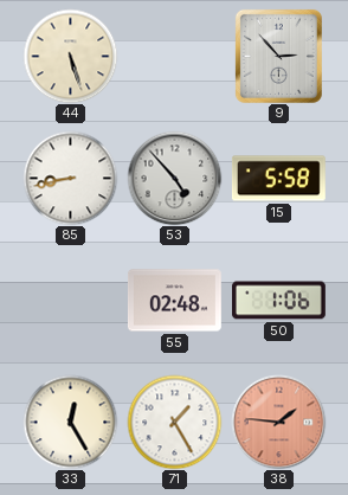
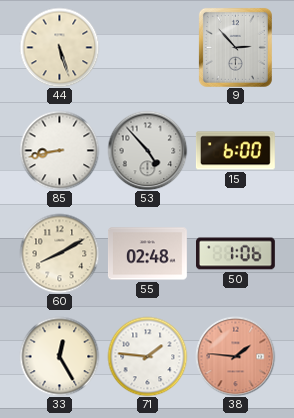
15: 5:58 -> 6:00
60: none -> 8:10
71: 1:25 -> 1:46
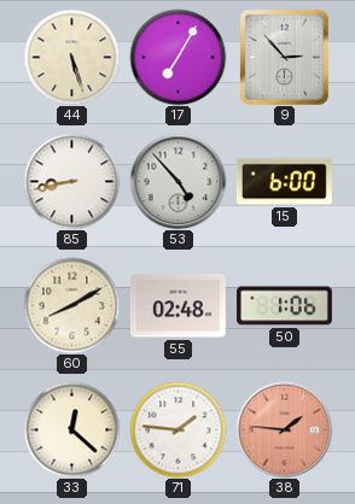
17: none -> 7:05
33: 12:25 -> 12:22
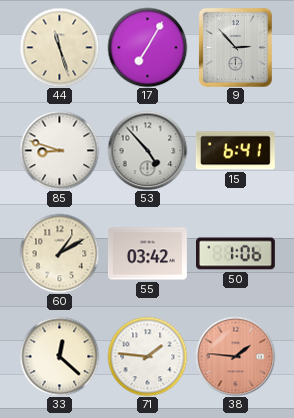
44: 5:27 -> 11:27
85: 8:43 -> 8:48
15: 6:00 -> 6:41
60: 8:10 -> 1:10
55: 02:48 -> 03:42
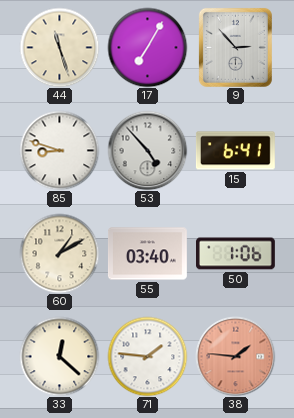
55: 03:42 -> 03:40
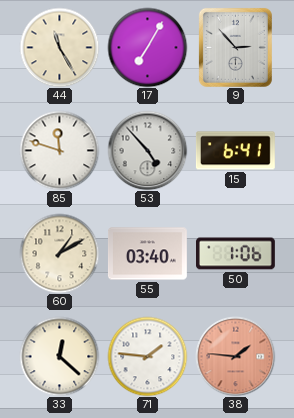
44: 11:27 -> 11:25
85: 8:48 -> 11:48
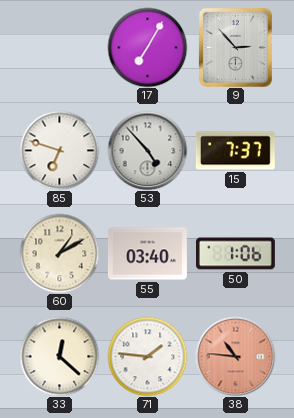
44: 11:25 -> none
85: 11:48 -> 6:48
15: 6:41 -> 7:37
38: 1:46 -> 10:46
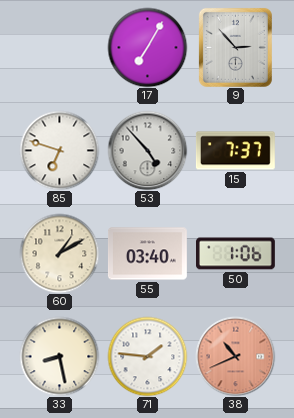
33: 12:22 -> 8:28
38: 10:46 -> 10:41
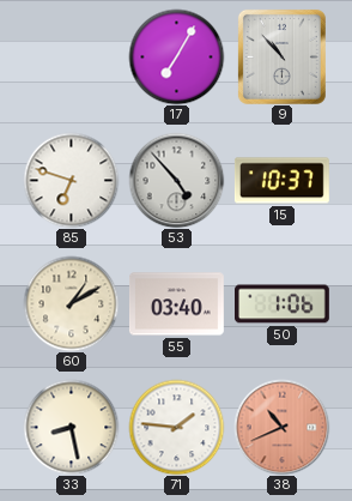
9: 2:53 -> 10:53
15: 7:37 -> 10:37
